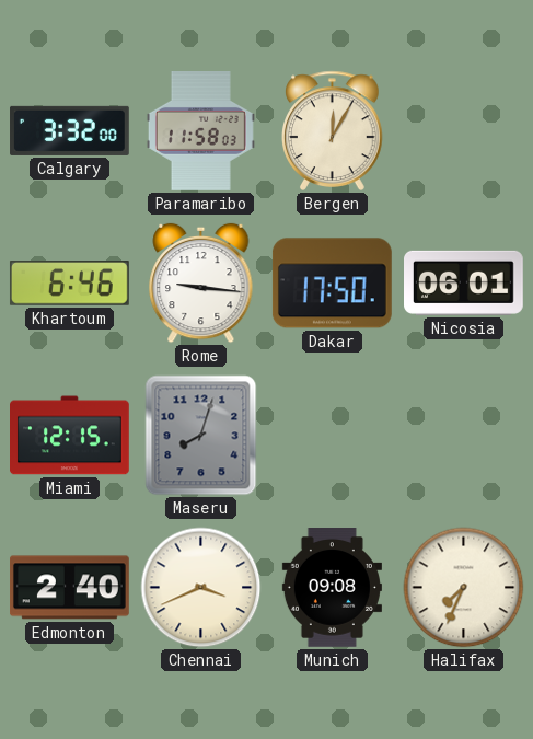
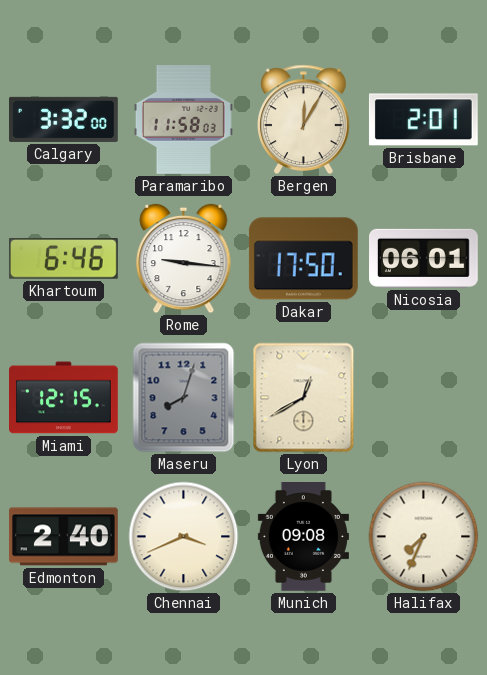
Brisbane: none -> 2:01
Lyon: none -> 12:40
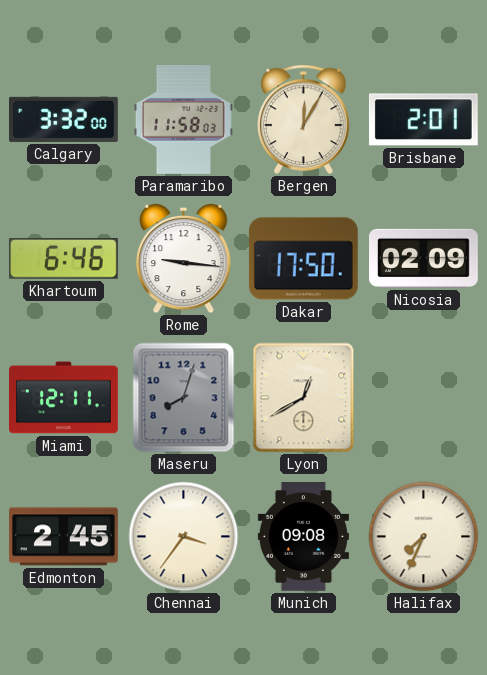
Nicosia: 06:01 -> 02:09
Miami: 12:15 -> 12:11
Edmonton: 2:40 -> 2:45
Chennai: 3:41 -> 3:36
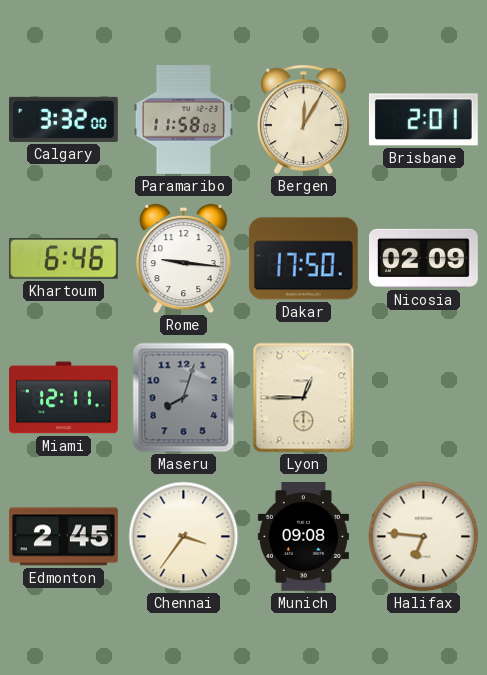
Lyon: 12:40 -> 12:45
Halifax: 7:34 -> 6:46
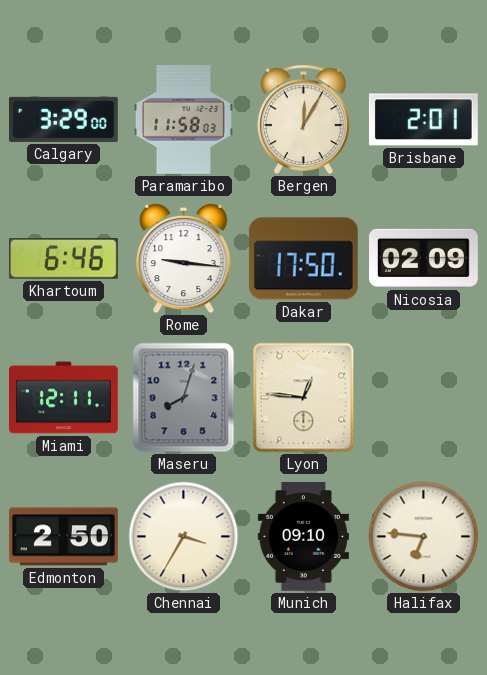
Calgary: 3:32 -> 3:29
Lyon: 12:45 -> 12:46
Edmonton: 2:45 -> 2:50
Chennai: 3:36 -> 3:35
Munich: 09:08 -> 09:10
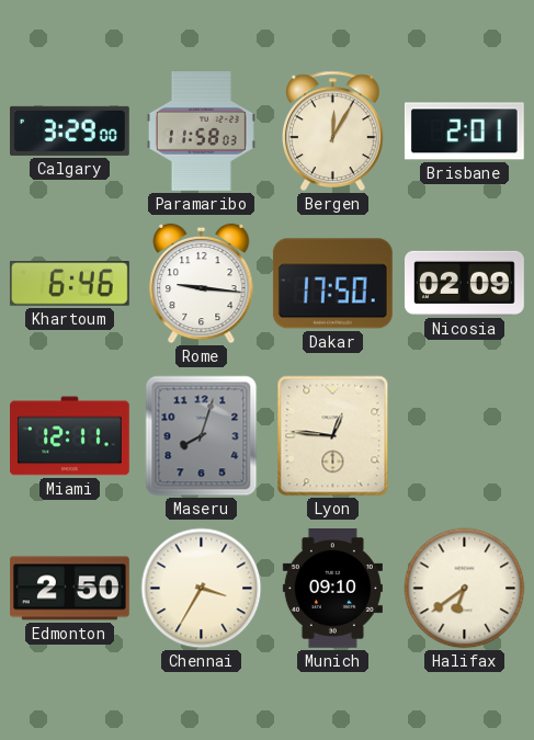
Halifax: 6:46 -> 6:39
